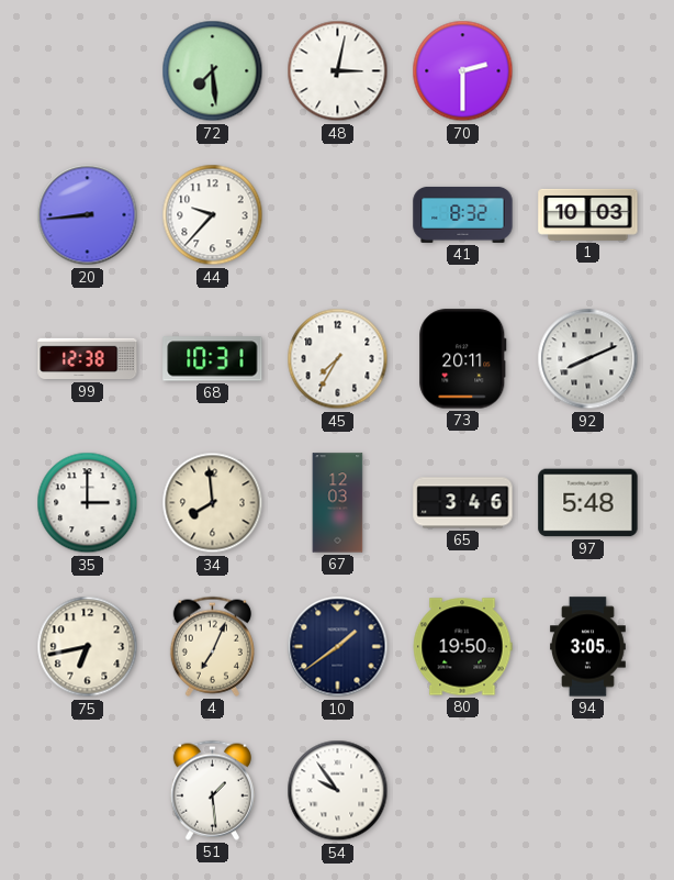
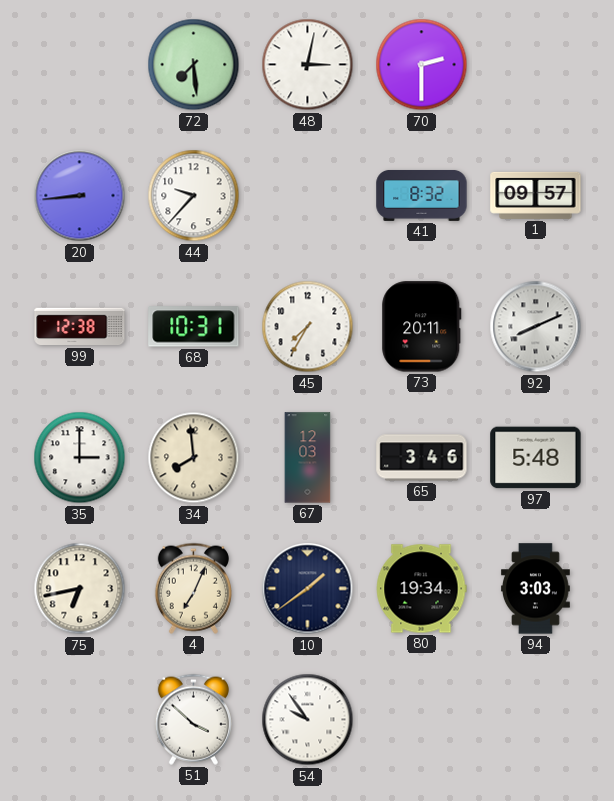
1: 10:03 -> 09:57
80: 19:50 -> 19:34
94: 3:05 -> 3:03
51: 1:29 -> 3:52
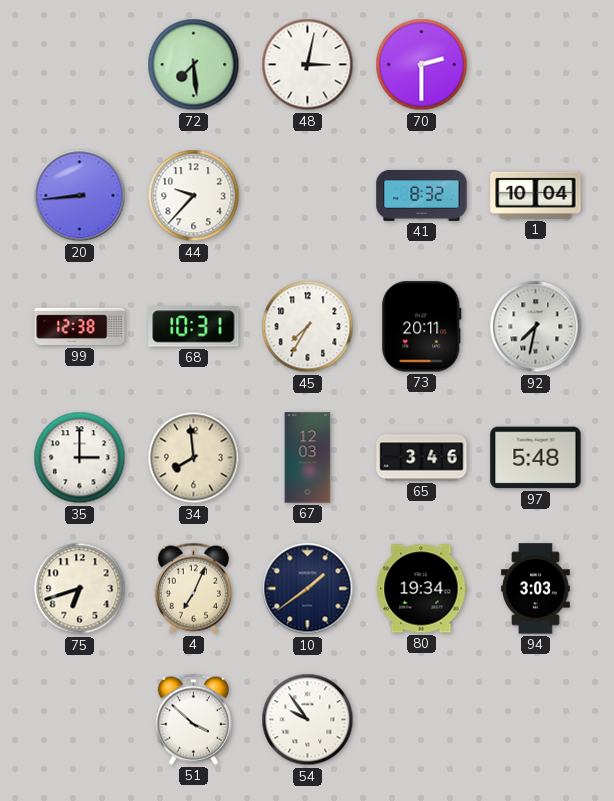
1: 09:57 -> 10:04
92: 8:11 -> 7:32
75: 6:43 -> 6:42
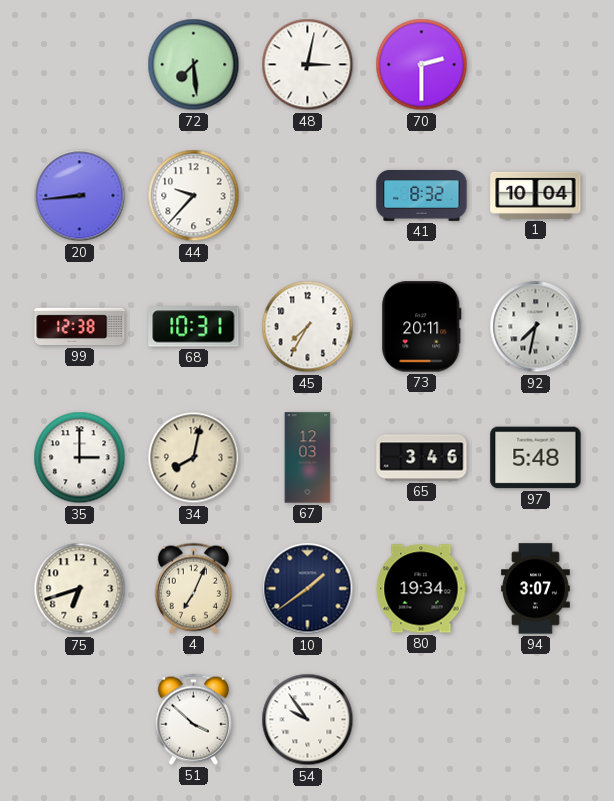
34: 7:59 -> 8:02
94: 3:03 -> 3:07
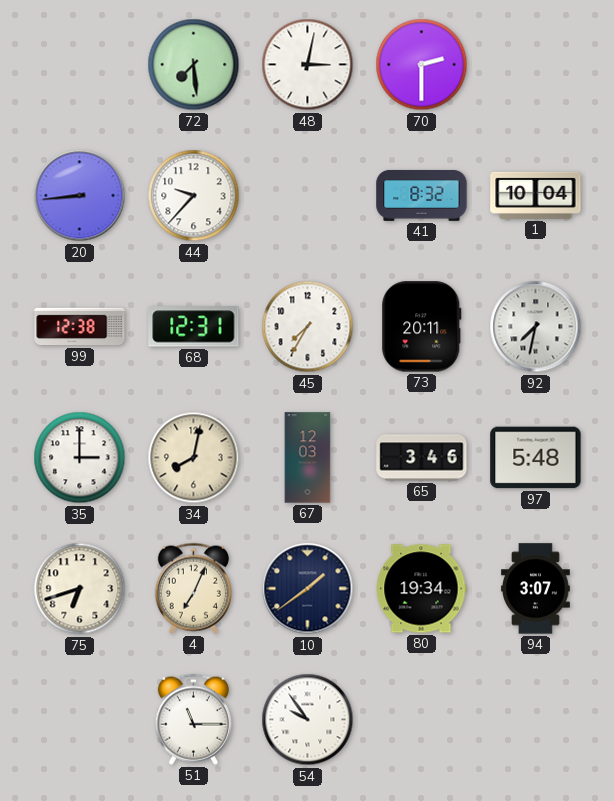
68: 10:31 -> 12:31
51: 3:52 -> 11:15
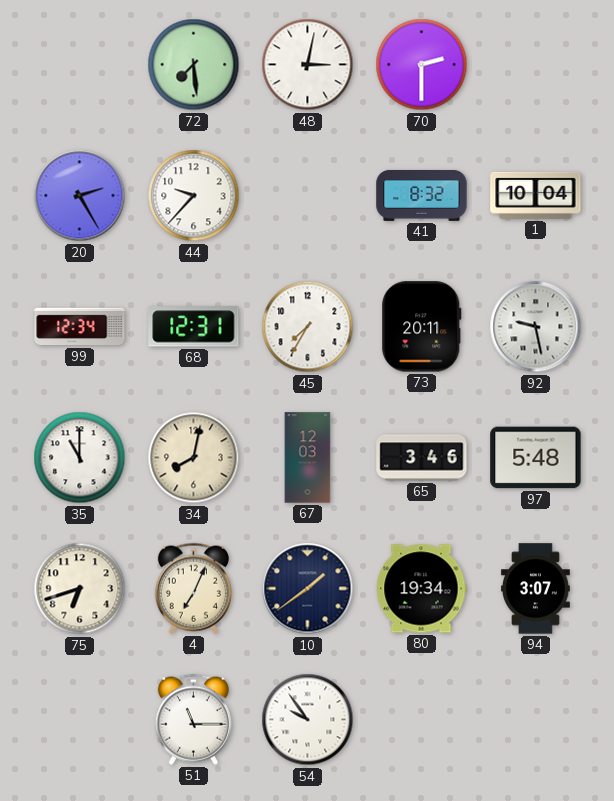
20: 8:44 -> 2:25
99: 12:38 -> 12:34
92: 7:32 -> 9:28
35: 3:00 -> 11:00
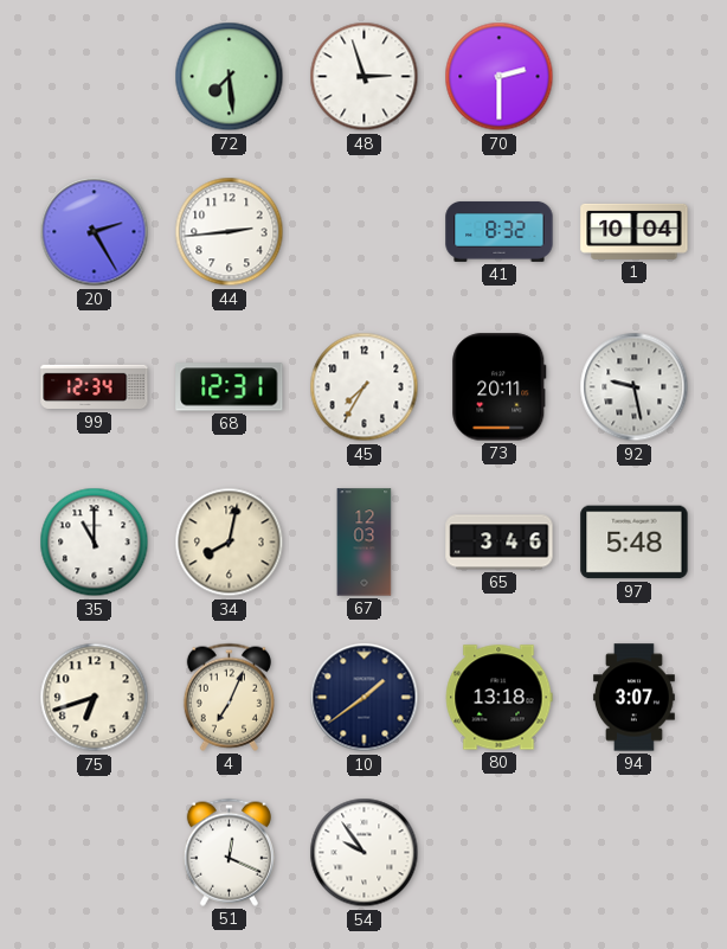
48: 3:02 -> 2:57
44: 9:37 -> 2:44
80: 19:34 -> 13:18
51: 11:15 -> 12:19
